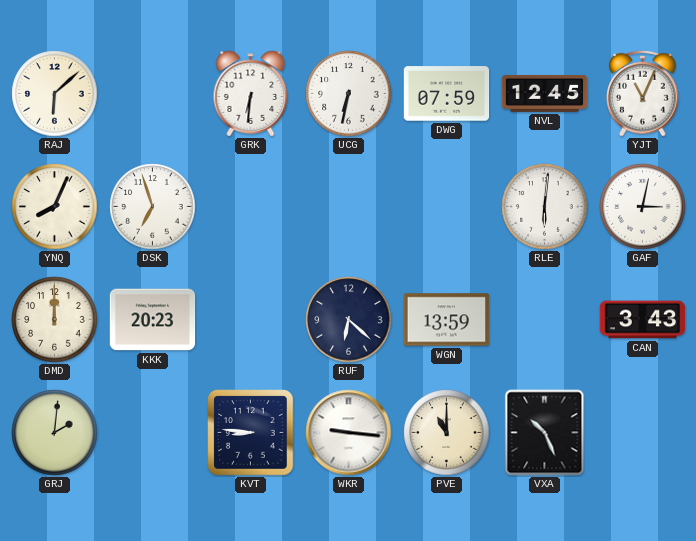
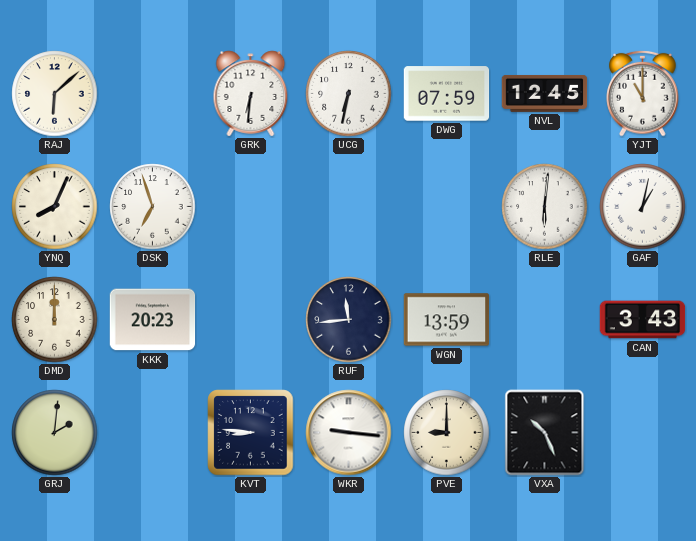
YJT: 11:04 -> 11:00
GAF: 3:02 -> 1:02
RUF: 6:22 -> 11:44
PVE: 11:00 -> 9:00
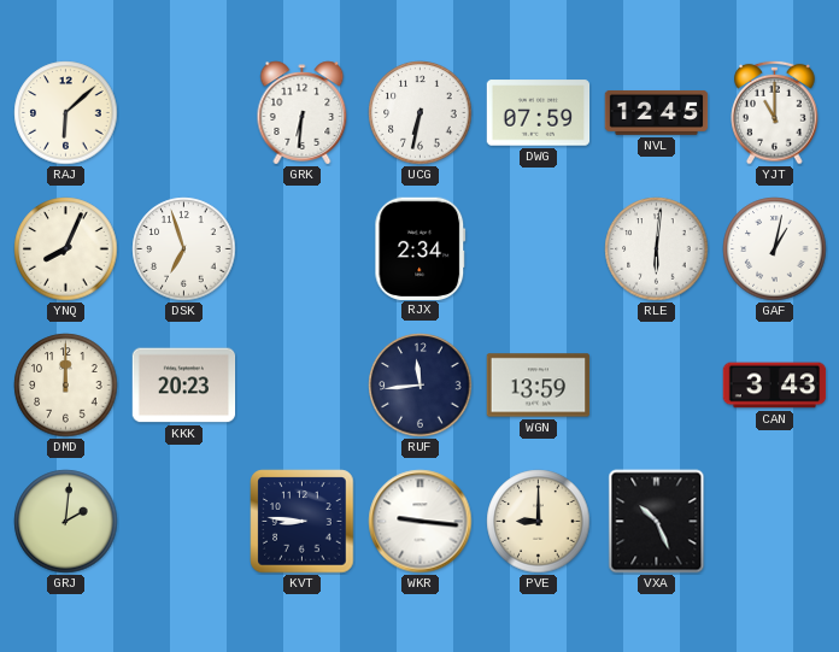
RJX: none -> 2:34
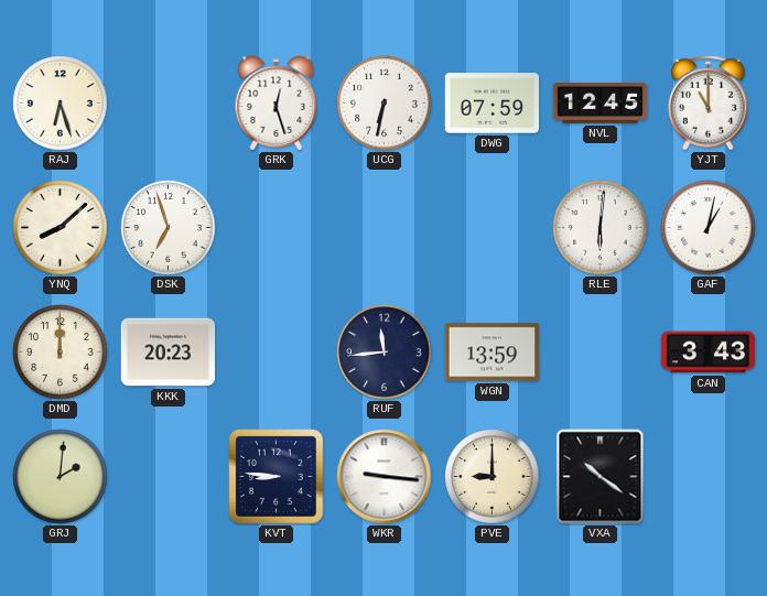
RAJ: 6:08 -> 6:27
GRK: 6:31 -> 12:27
YNQ: 8:04 -> 8:08
RJX: 2:34 -> none
VXA: 10:26 -> 10:21
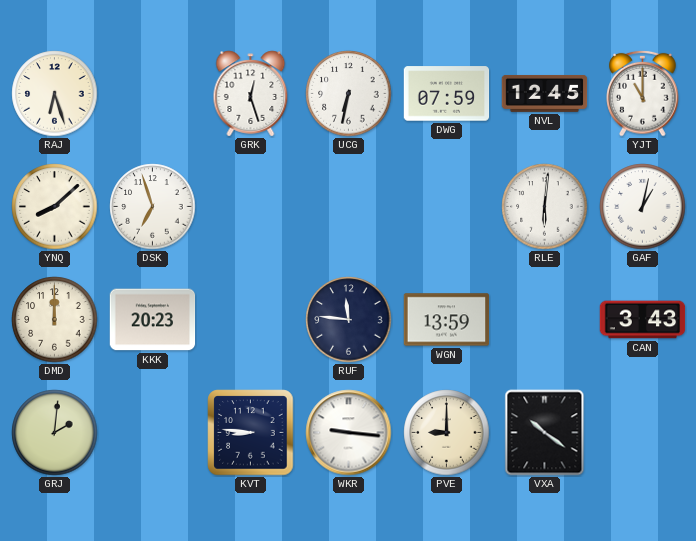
RUF: 11:44 -> 11:46
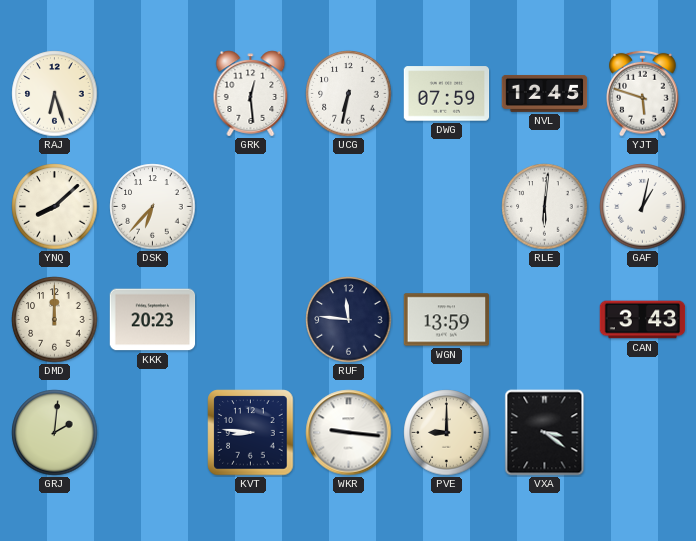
GRK: 12:27 -> 12:29
YJT: 11:00 -> 5:48
DSK: 6:57 -> 6:37
VXA: 10:21 -> 3:21
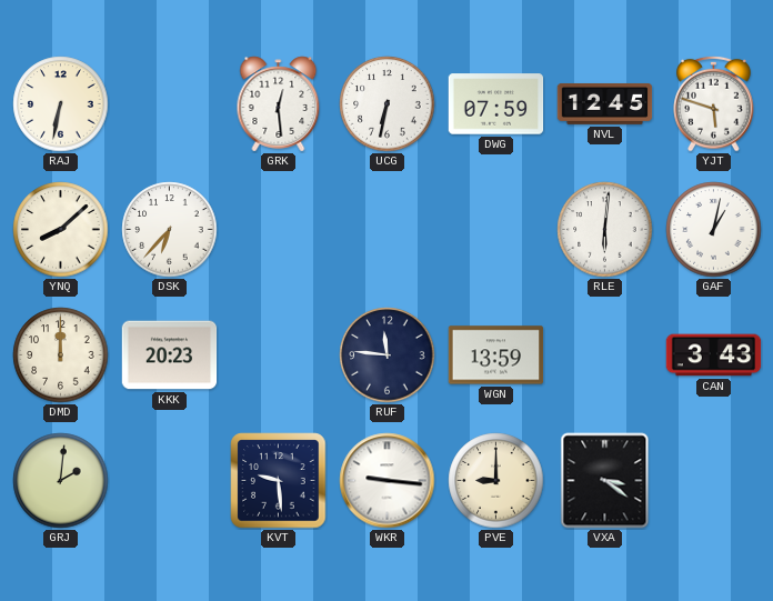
RAJ: 6:27 -> 6:32
KVT: 8:46 -> 9:29
